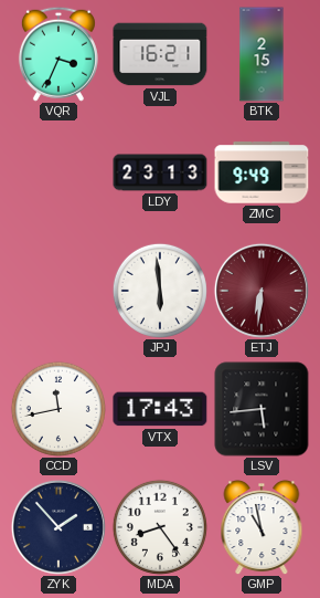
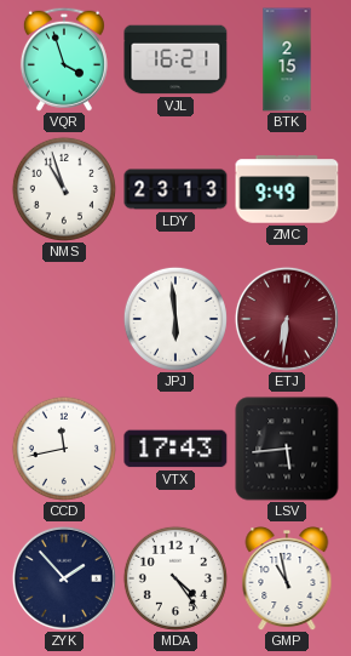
VQR: 3:34 -> 3:57
NMS: none -> 10:57
MDA: 8:24 -> 4:24
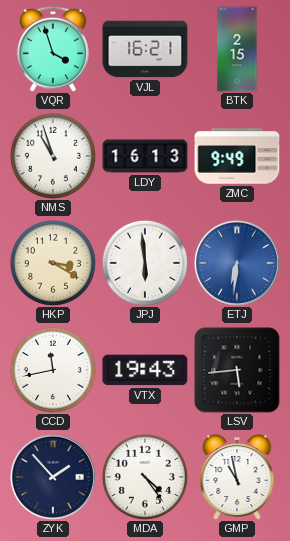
LDY: 23:13 -> 16:13
HKP: none -> 3:20
ETJ dial: burgundy -> blue
VTX: 17:43 -> 19:43
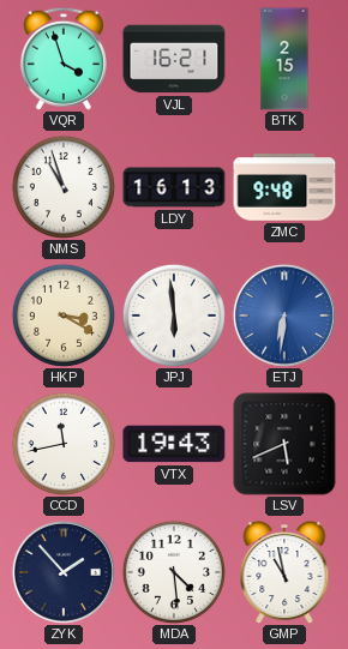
ZMC: 9:49 -> 9:48
LSV: 5:44 -> 5:41
MDA: 4:24 -> 4:29
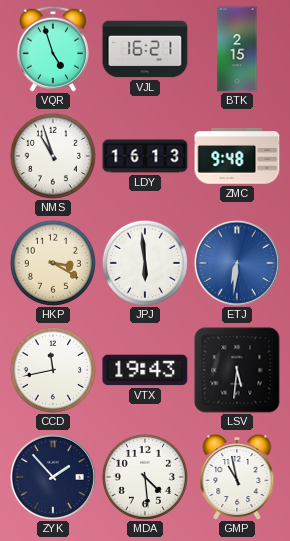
VQR: 3:57 -> 4:57
LSV: 5:41 -> 5:31
